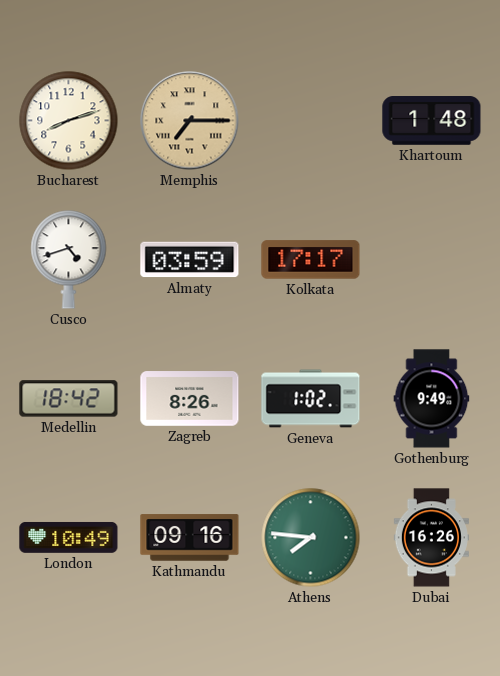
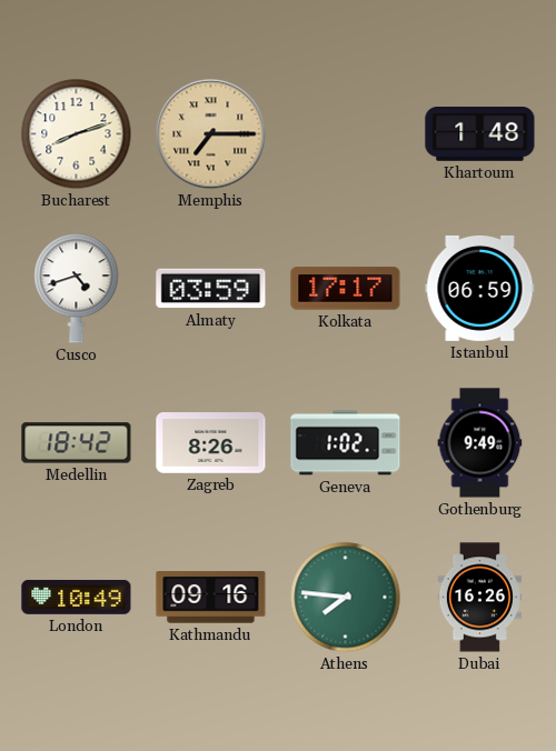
Istanbul: none -> 06:59
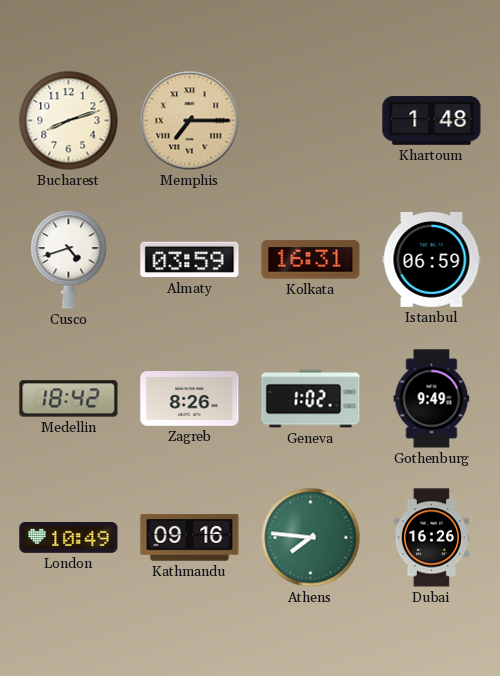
Kolkata: 17:17 -> 16:31
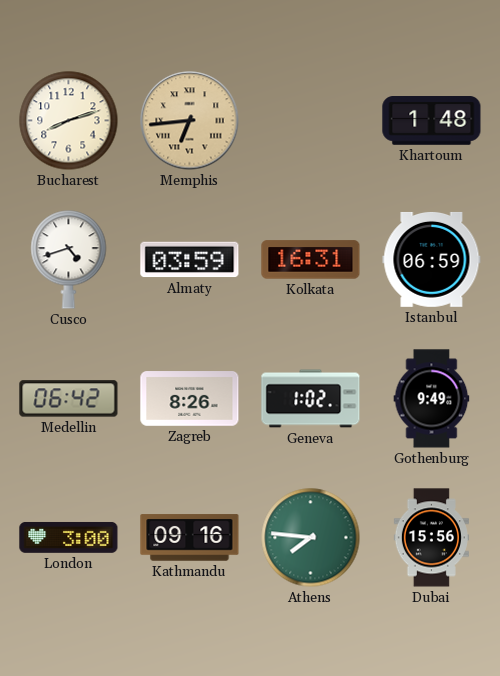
Memphis: 7:15 -> 6:44
Medellin: 18:42 -> 06:42
London: 10:49 -> 3:00
Dubai: 16:26 -> 15:56
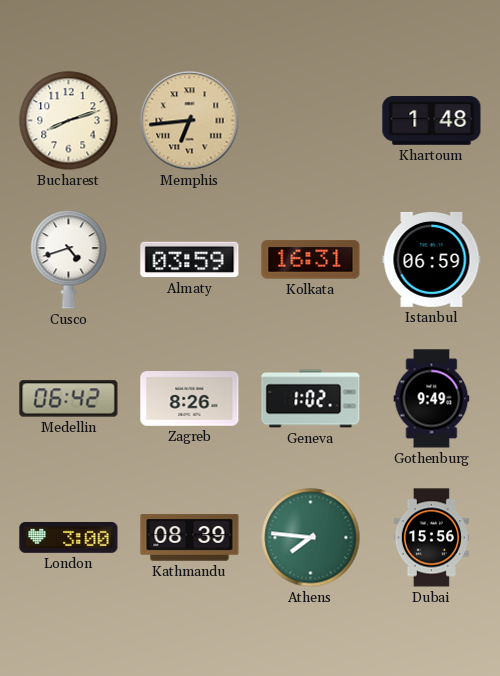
Kathmandu: 09:16 -> 08:39
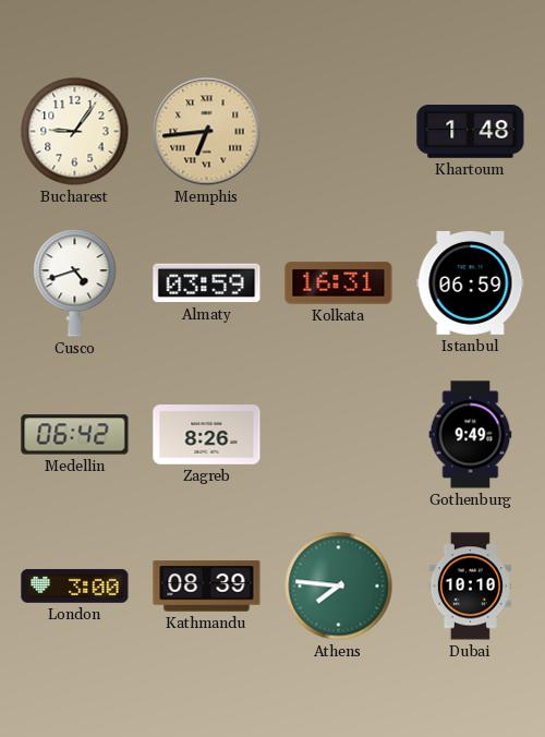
Bucharest: 8:12 -> 9:06
Geneva: 1:02 -> none
Dubai: 15:56 -> 10:10
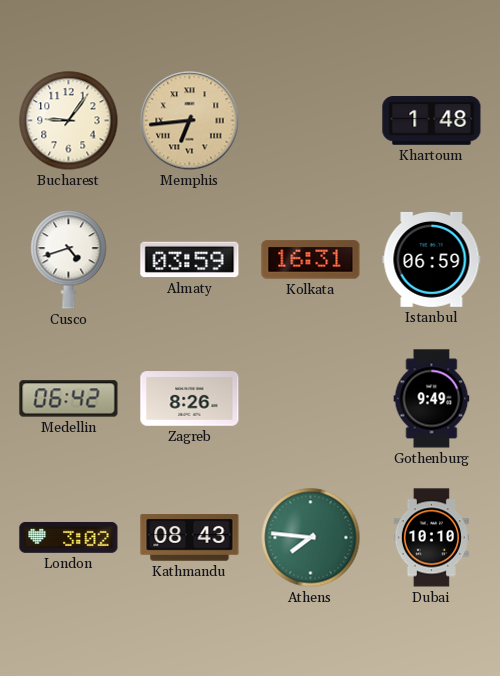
London: 3:00 -> 3:02
Kathmandu: 08:39 -> 08:43
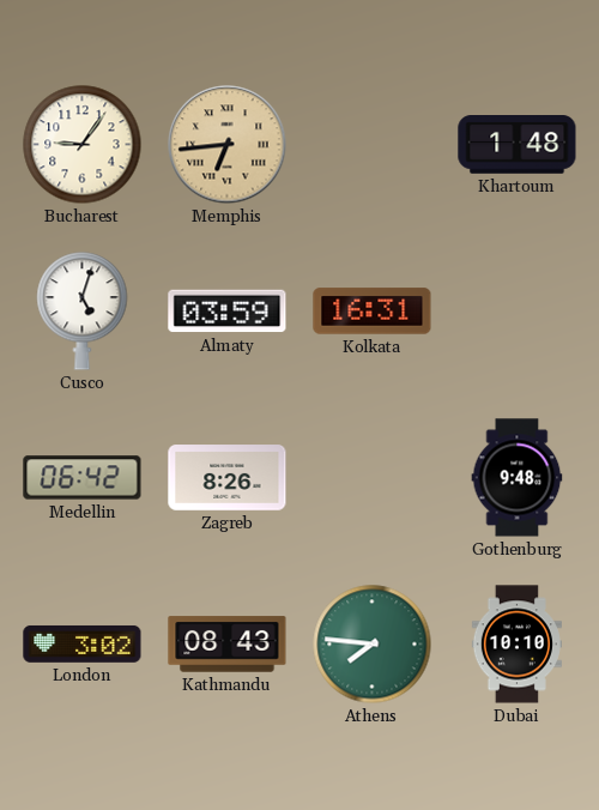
Cusco: 4:42 -> 5:03
Istanbul: 06:59 -> none
Gothenburg: 9:49 -> 9:48
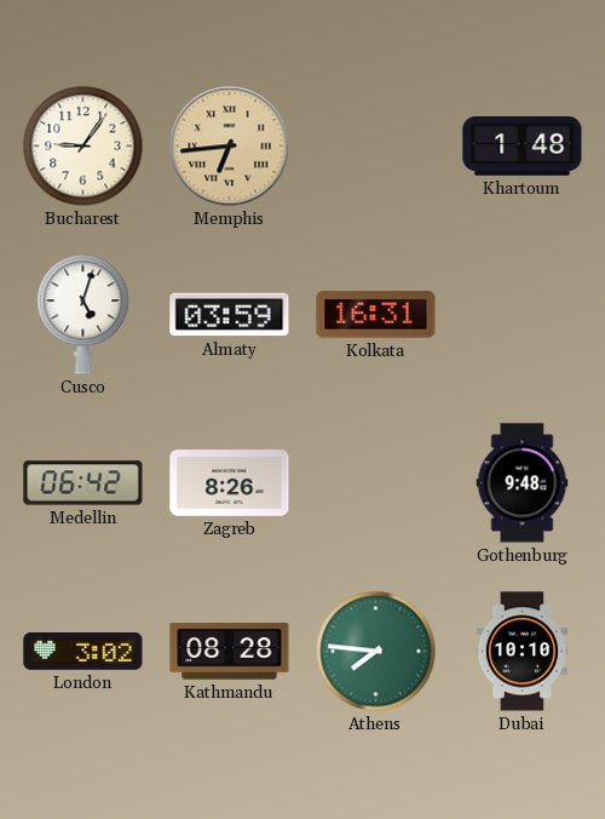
Kathmandu: 08:43 -> 08:28
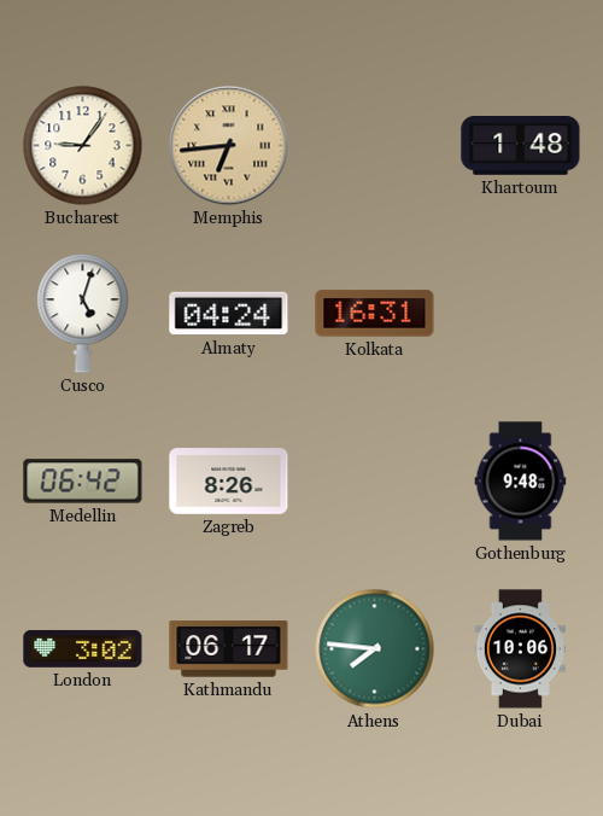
Almaty: 03:59 -> 04:24
Kathmandu: 08:28 -> 06:17
Dubai: 10:10 -> 10:06
